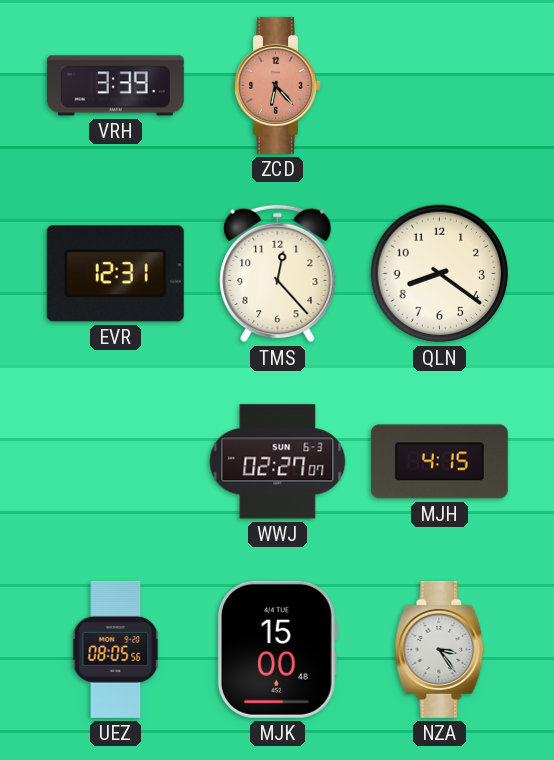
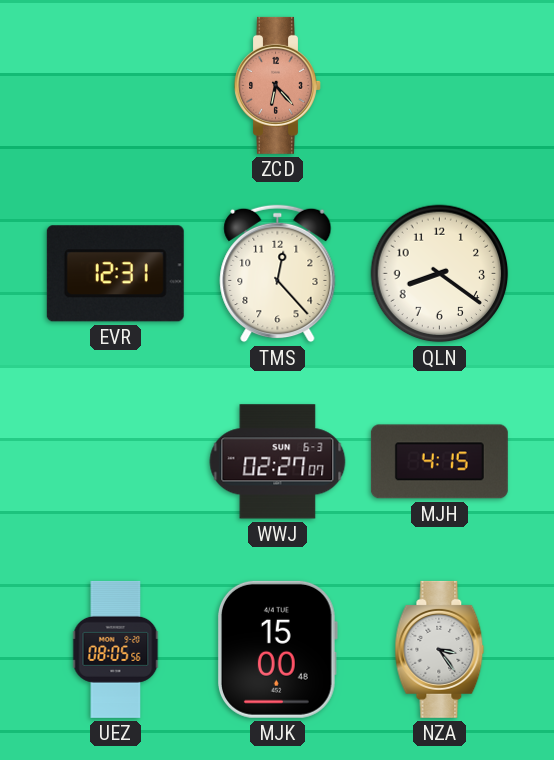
VRH: 3:39 -> none
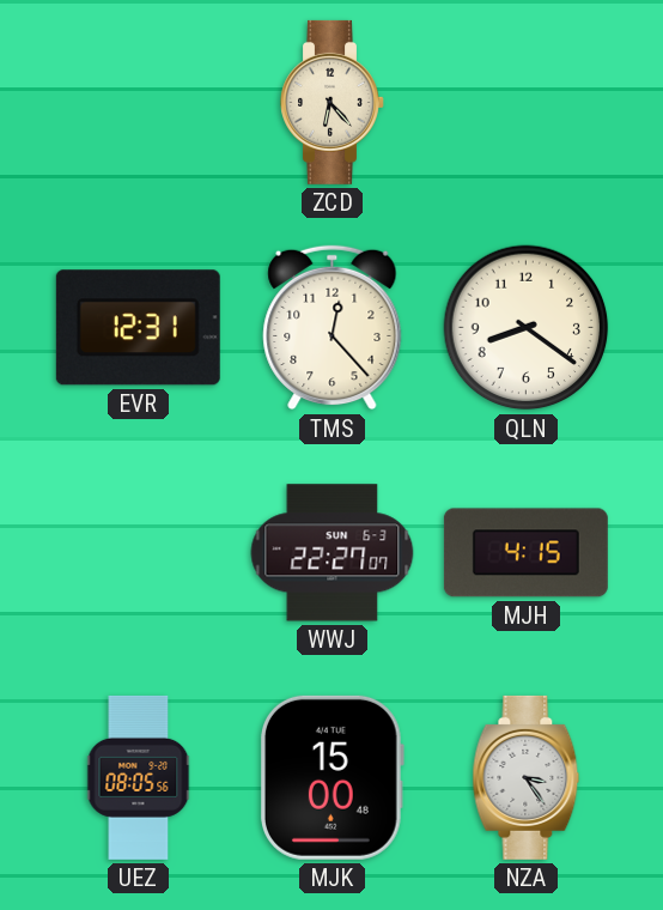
ZCD dial: salmon -> cream
WWJ: 02:27 -> 22:27
